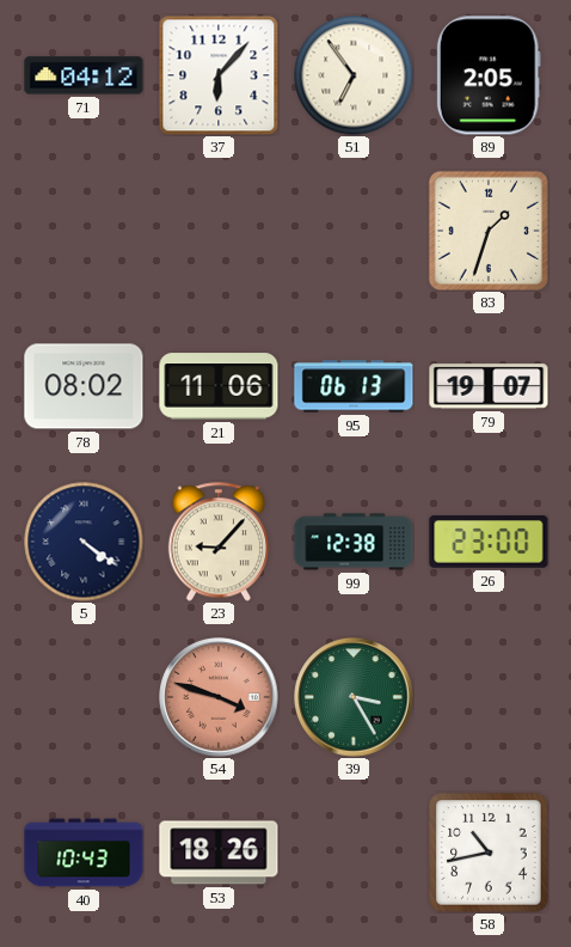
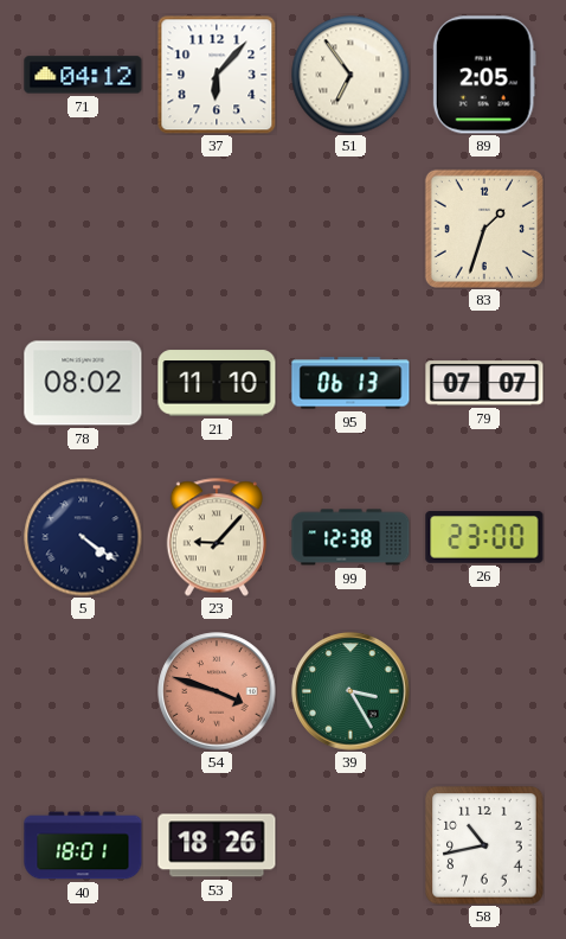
21: 11:06 -> 11:10
79: 19:07 -> 07:07
40: 10:43 -> 18:01
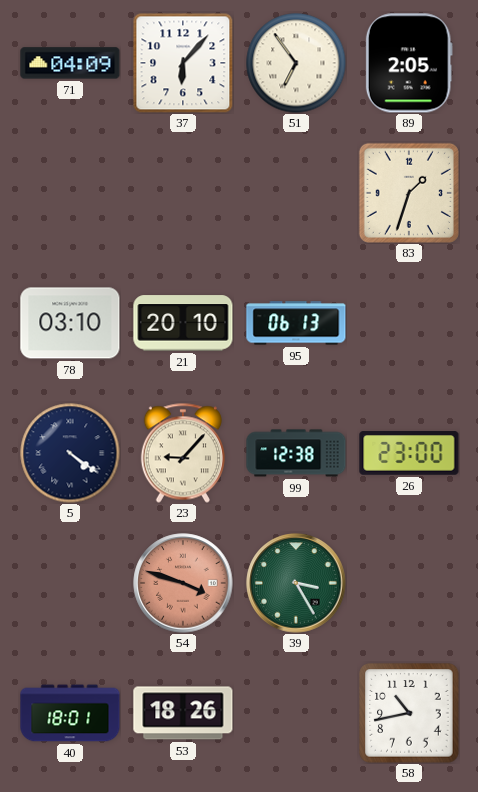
71: 04:12 -> 04:09
78: 08:02 -> 03:10
21: 11:10 -> 20:10
79: 07:07 -> none
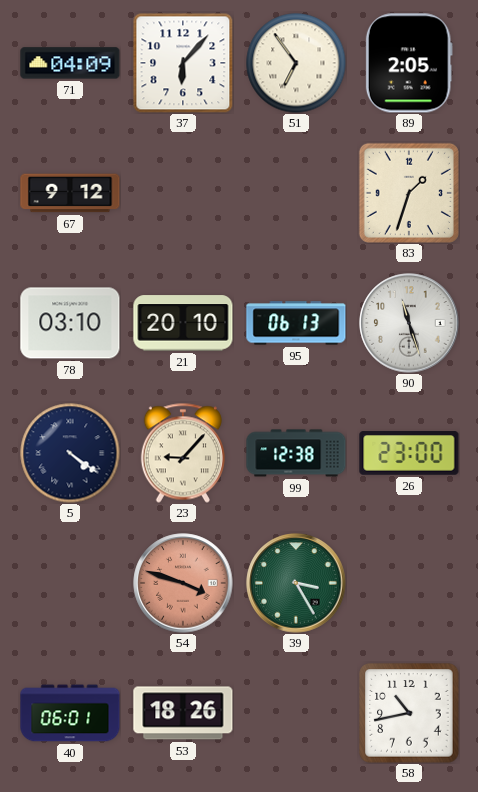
67: none -> 9:12
90: none -> 11:27
40: 18:01 -> 06:01
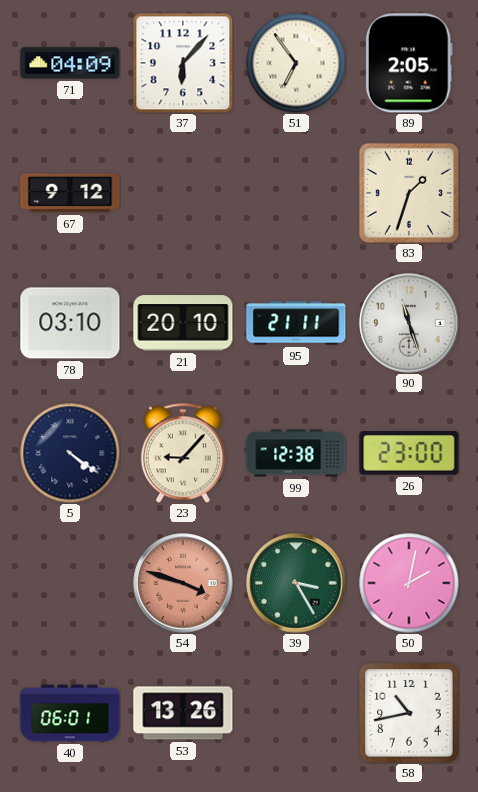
95: 06:13 -> 21:11
50: none -> 2:02
53: 18:26 -> 13:26
